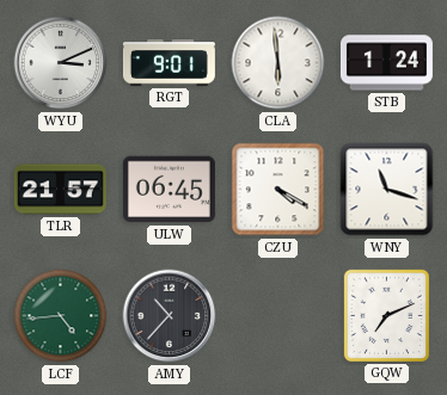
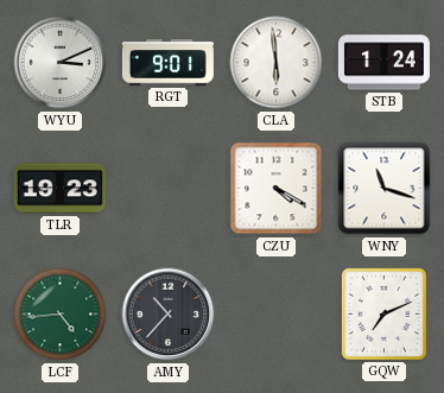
TLR: 21:57 -> 19:23
ULW: 06:45 -> none
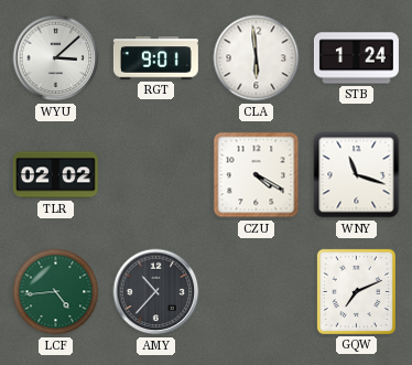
WYU: 3:11 -> 3:08
TLR: 19:23 -> 02:02
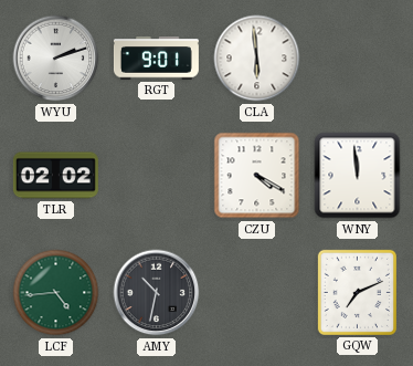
WYU: 3:08 -> 2:12
STB: 1:24 -> none
WNY: 11:18 -> 11:59
AMY: 10:37 -> 10:32
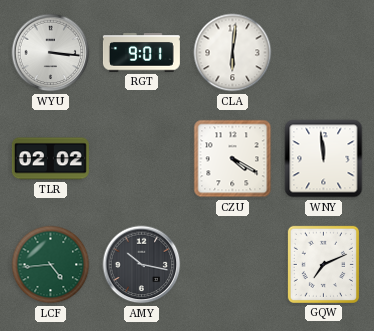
WYU: 2:12 -> 3:16
CLA: 5:59 -> 6:01
AMY: 10:32 -> 10:17
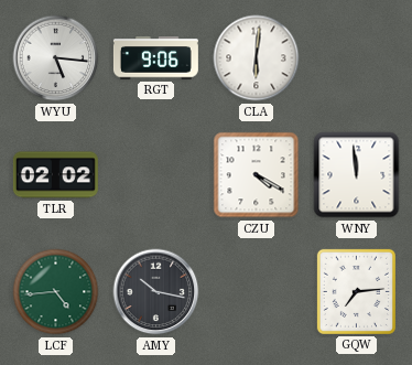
WYU: 3:16 -> 5:16
RGT: 9:01 -> 9:06
GQW: 7:11 -> 7:14
